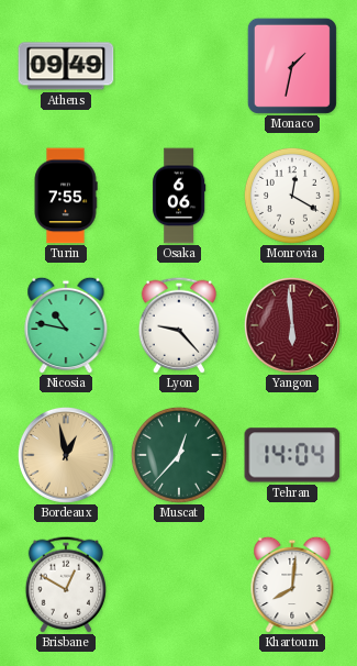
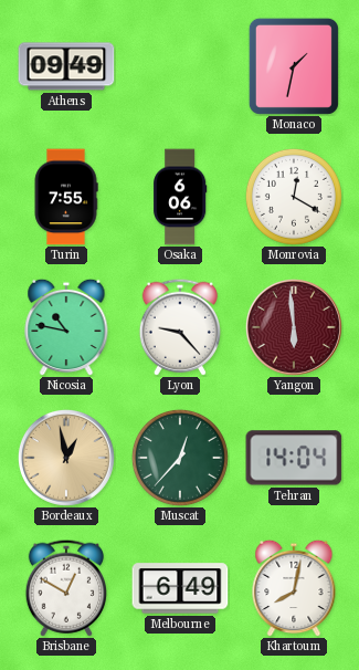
Melbourne: none -> 6:49
Khartoum: 8:01 -> 8:02
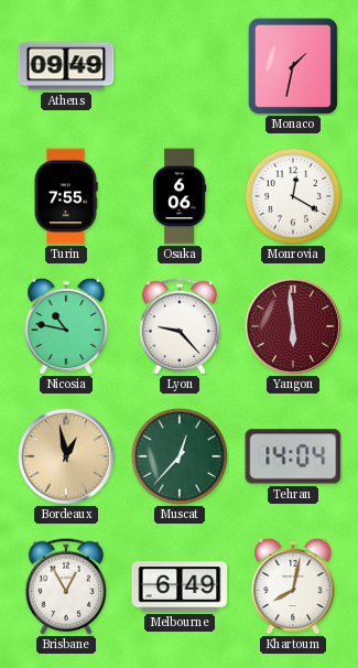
Brisbane: 12:50 -> 12:55
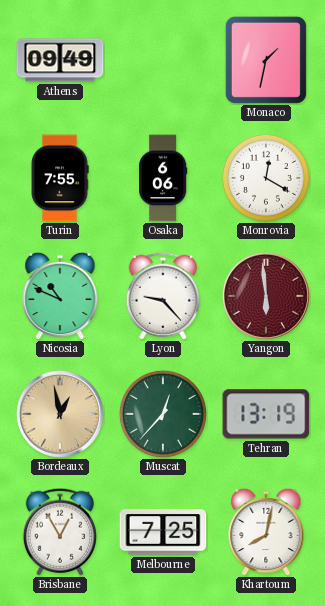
Nicosia: 10:47 -> 10:49
Tehran: 14:04 -> 13:19
Melbourne: 6:49 -> 7:25
